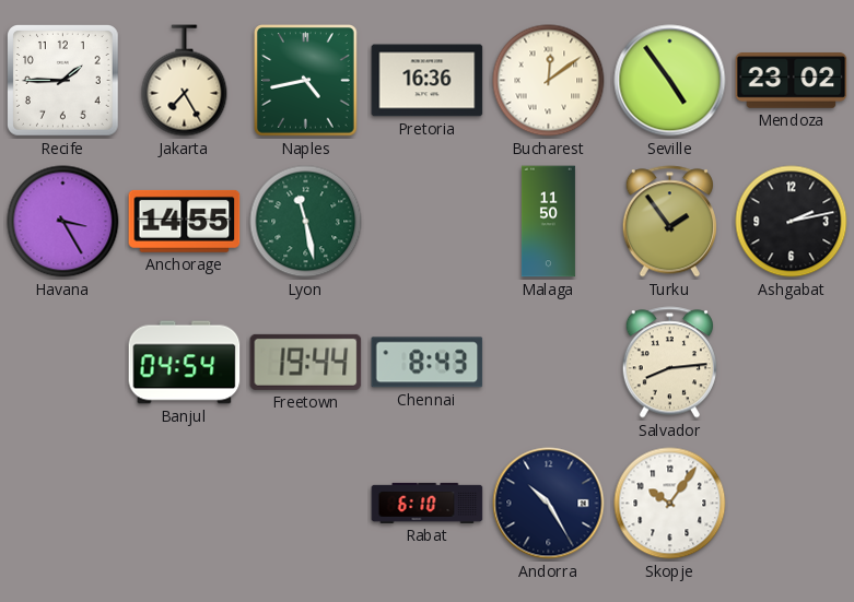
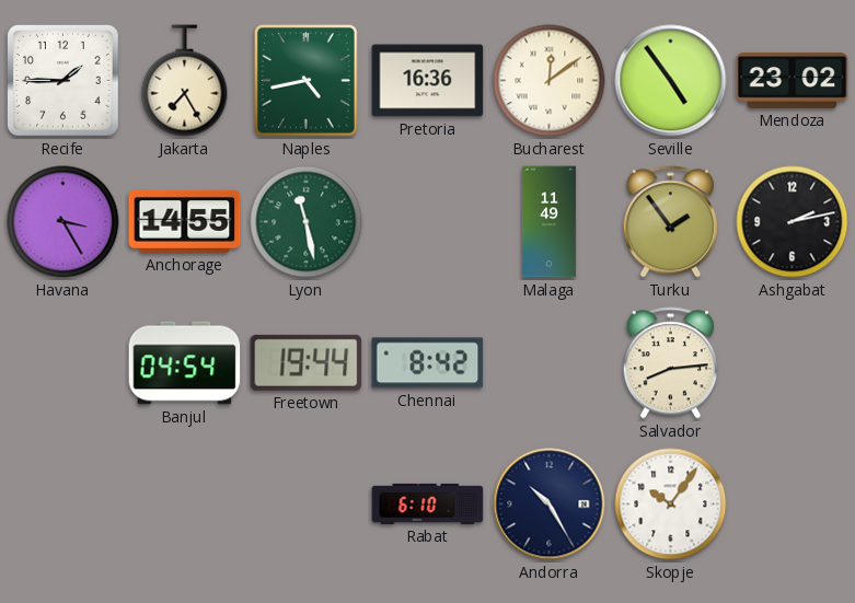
Malaga: 11:50 -> 11:49
Chennai: 8:43 -> 8:42
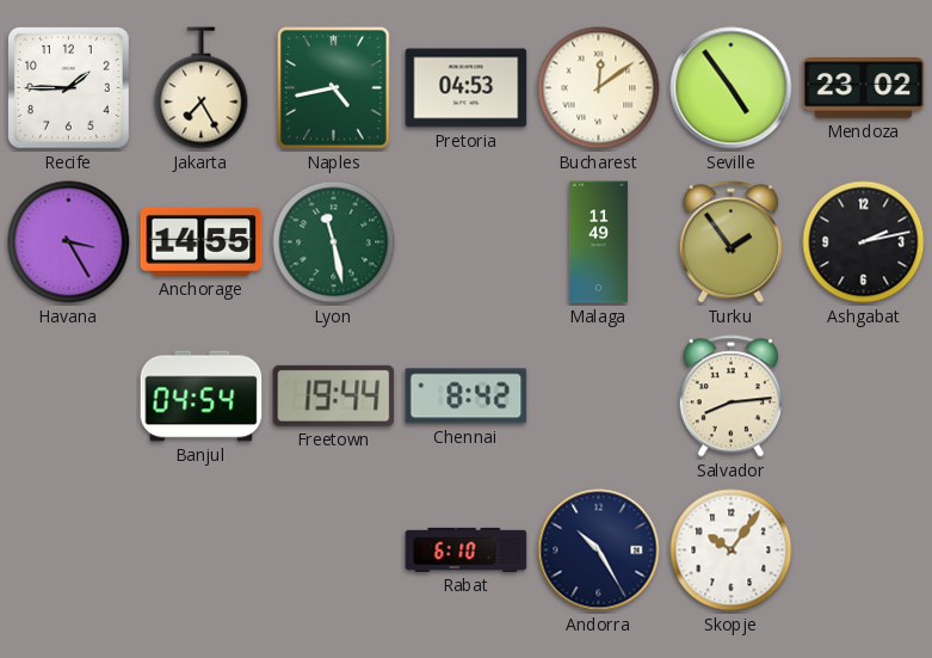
Pretoria: 16:36 -> 04:53
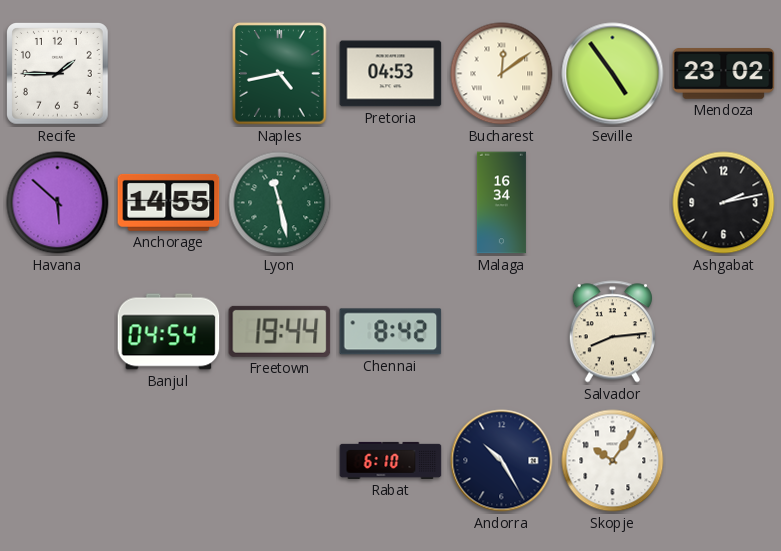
Jakarta: 7:25 -> none
Havana: 3:25 -> 5:52
Malaga: 11:49 -> 16:34
Turku: 1:54 -> none
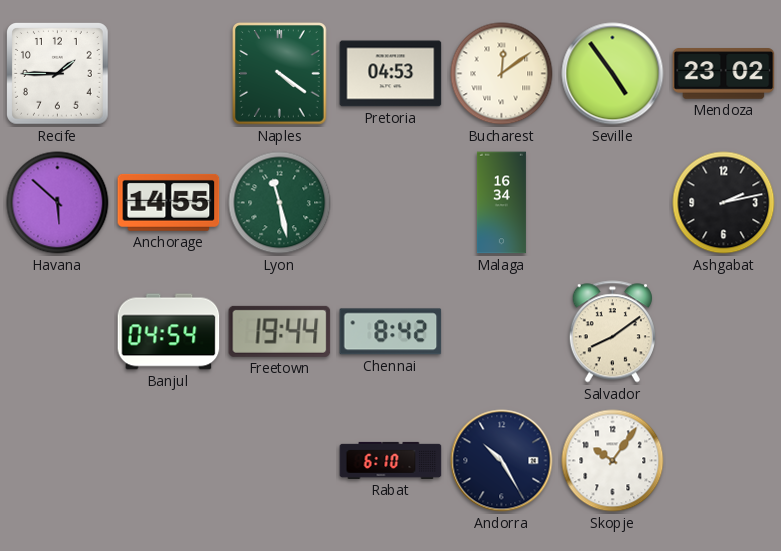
Naples: 4:43 -> 4:21
Salvador: 8:14 -> 8:09
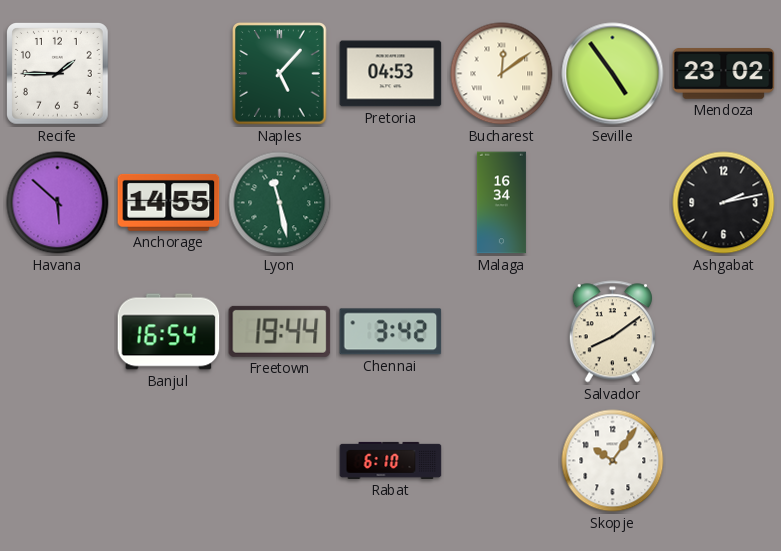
Naples: 4:21 -> 5:07
Banjul: 04:54 -> 16:54
Chennai: 8:42 -> 3:42
Andorra: 10:25 -> none
